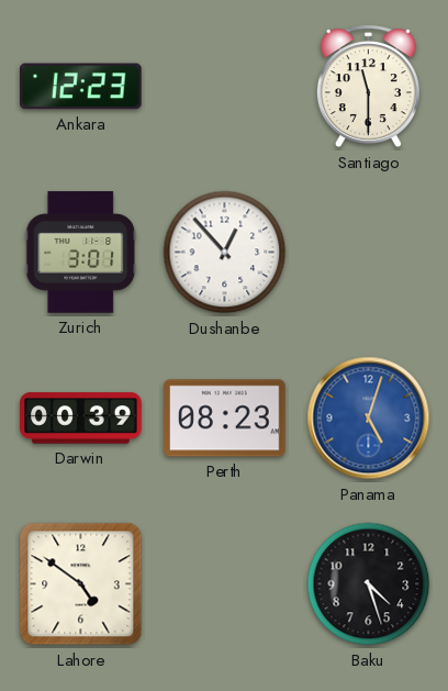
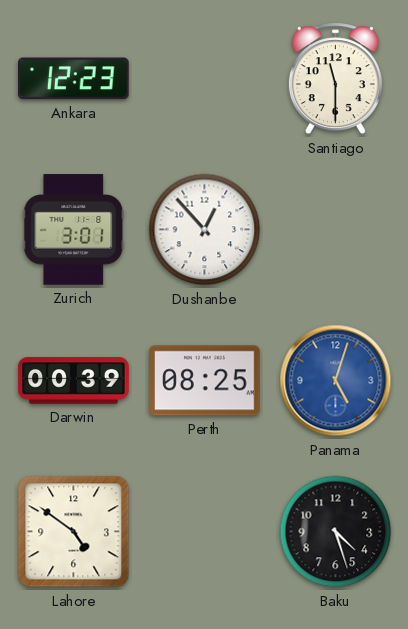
Perth: 08:23 -> 08:25
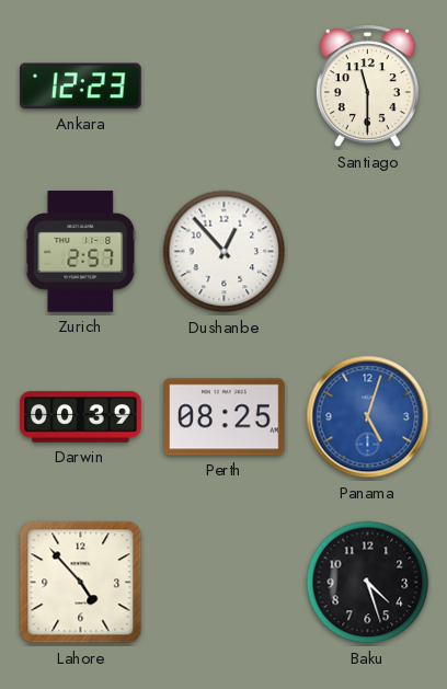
Zurich: 3:01 -> 2:57
Lahore: 4:51 -> 4:53
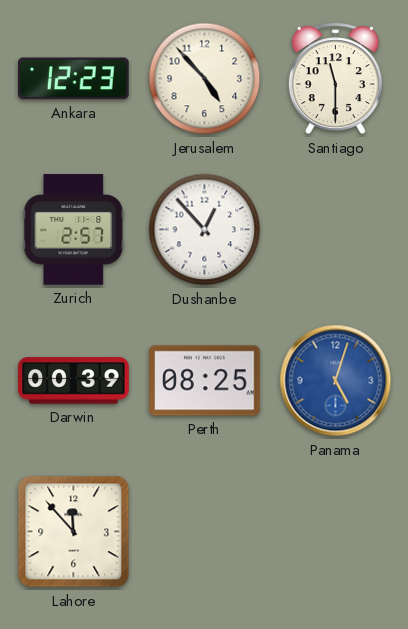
Jerusalem: none -> 4:53
Lahore: 4:53 -> 11:53
Baku: 4:27 -> none
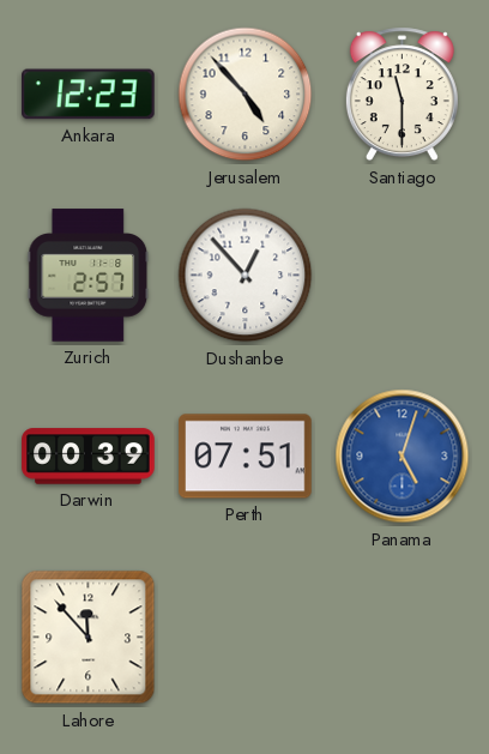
Perth: 08:25 -> 07:51
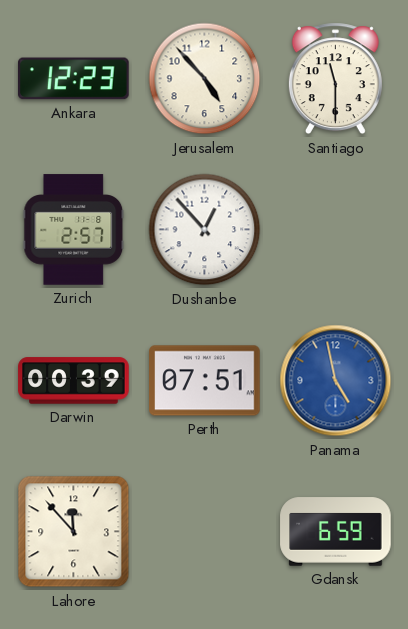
Panama: 5:03 -> 4:58
Gdansk: none -> 6:59
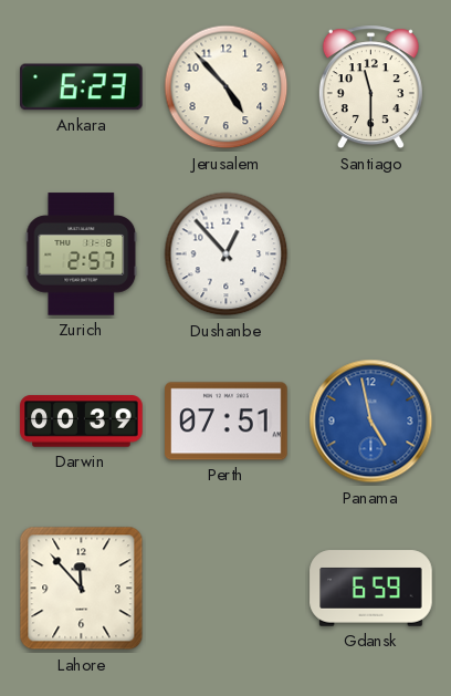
Ankara: 12:23 -> 6:23
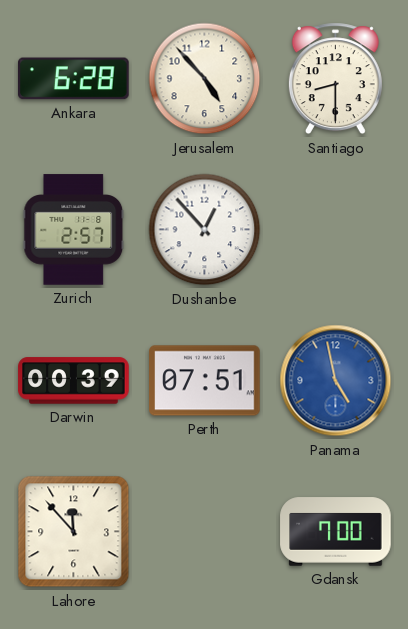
Ankara: 6:23 -> 6:28
Santiago: 11:30 -> 8:30
Gdansk: 6:59 -> 7:00
